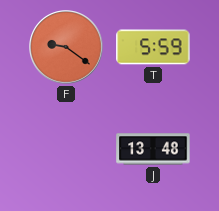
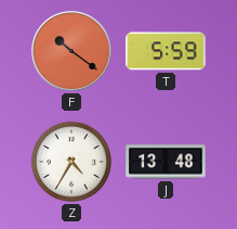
F: 9:21 -> 10:21
Z: none -> 4:35
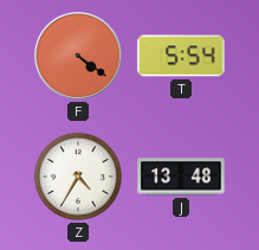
F: 10:21 -> 4:21
T: 5:59 -> 5:54
